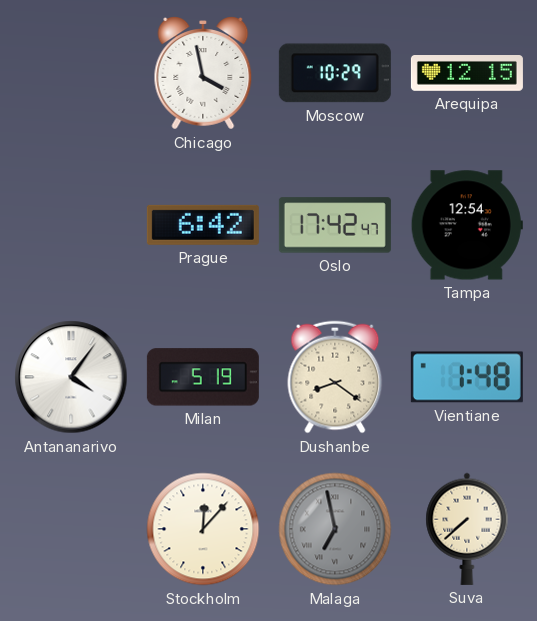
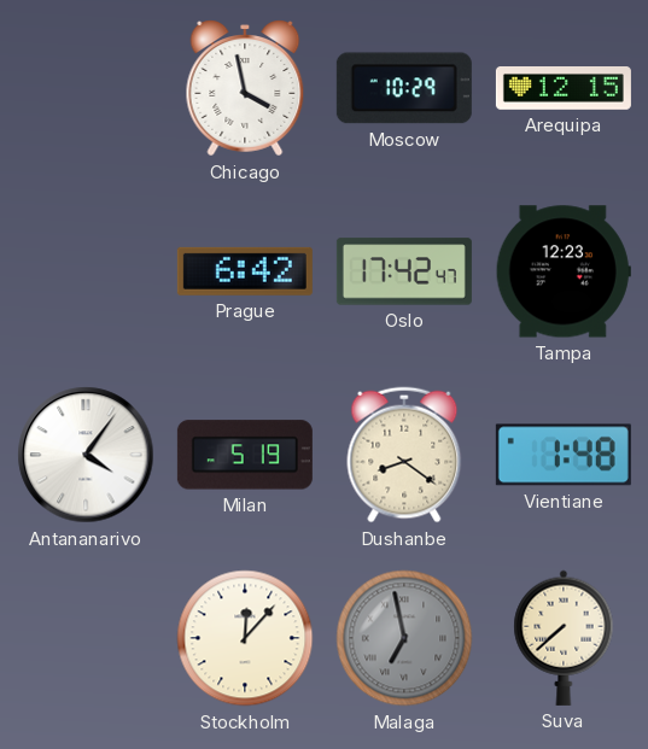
Tampa: 12:54 -> 12:23
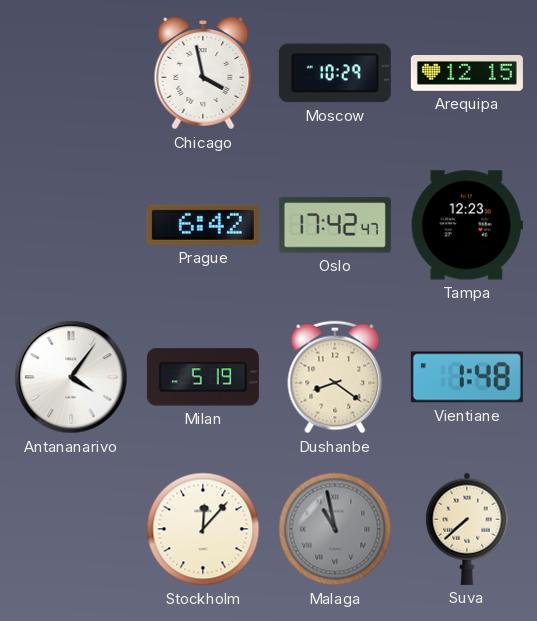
Malaga: 6:58 -> 10:58
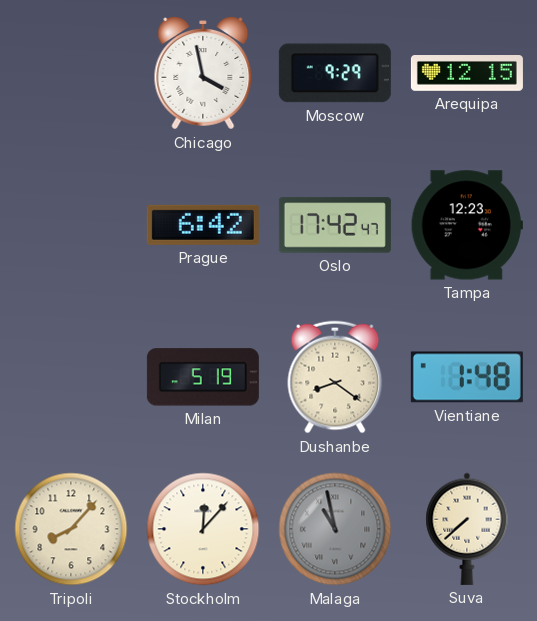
Moscow: 10:29 -> 9:29
Antananarivo: 4:06 -> none
Tripoli: none -> 8:07
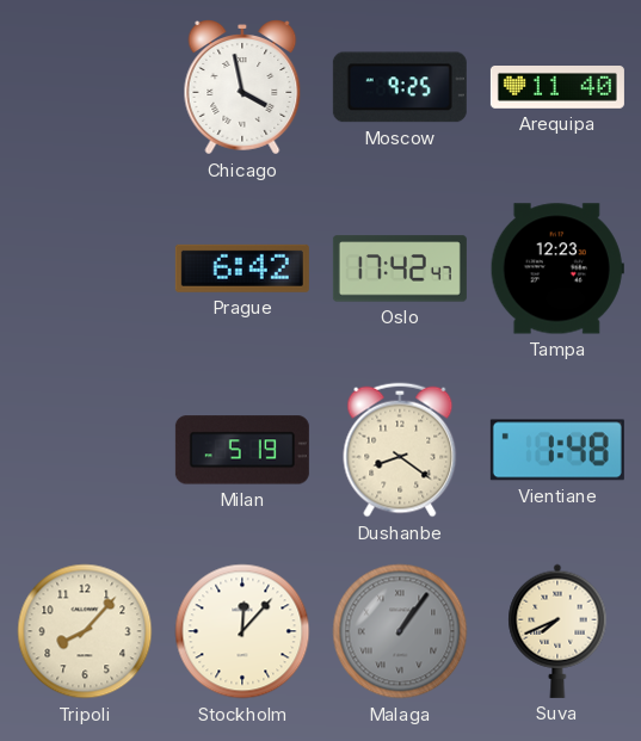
Moscow: 9:29 -> 9:25
Arequipa: 12:15 -> 11:40
Malaga: 10:58 -> 1:06
Suva: 7:38 -> 7:41
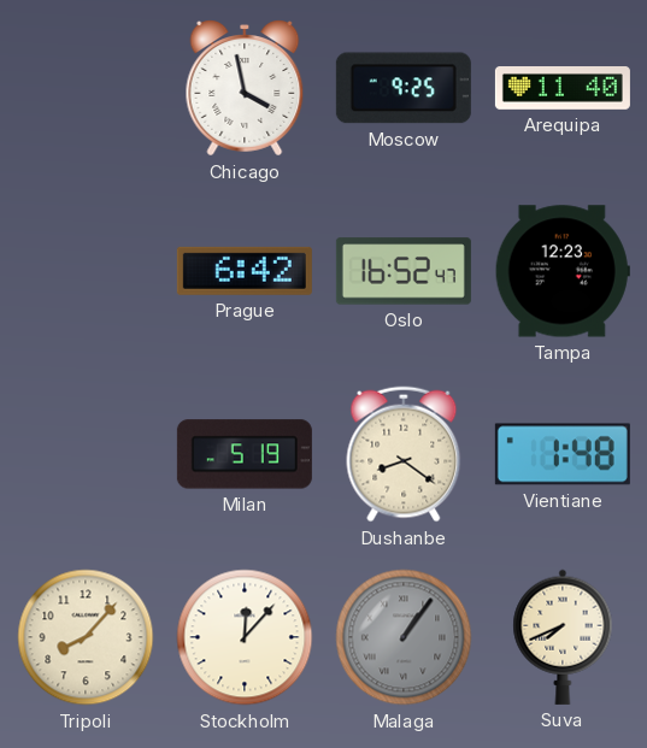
Oslo: 17:42 -> 16:52
